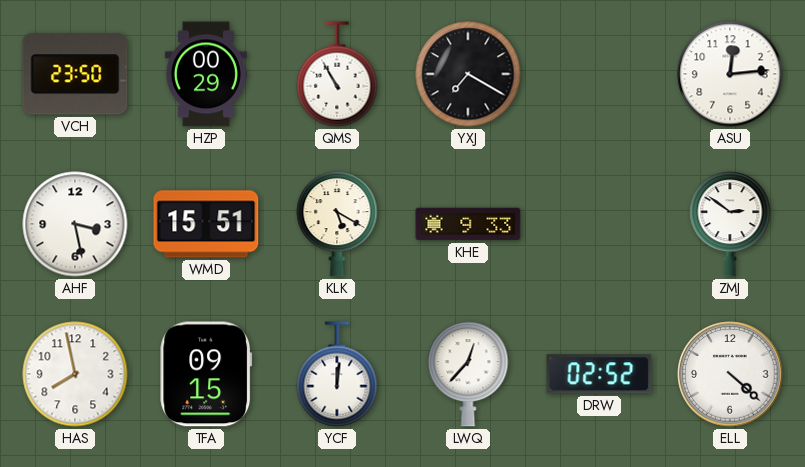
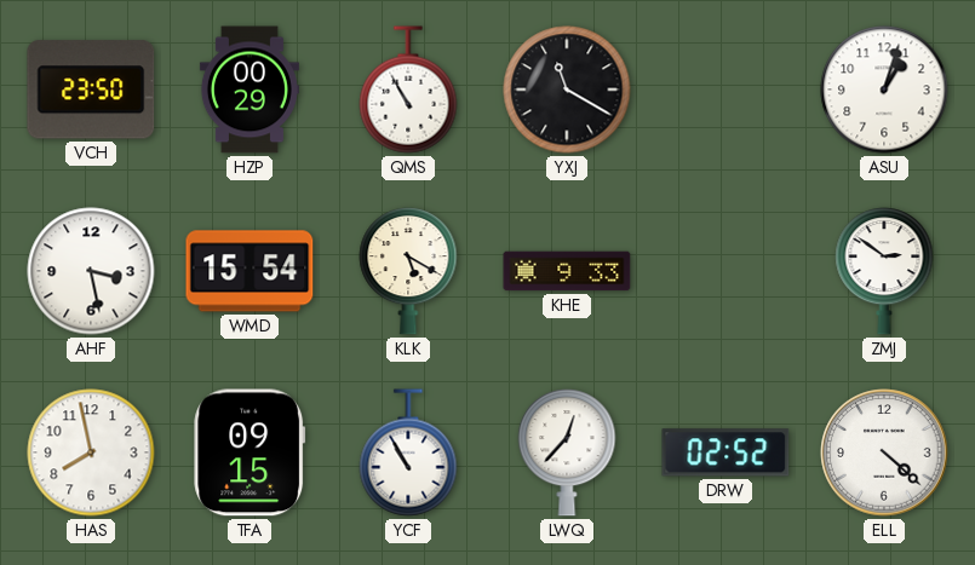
YXJ: 7:20 -> 11:20
ASU: 12:14 -> 1:03
WMD: 15:51 -> 15:54
YCF: 12:01 -> 10:55
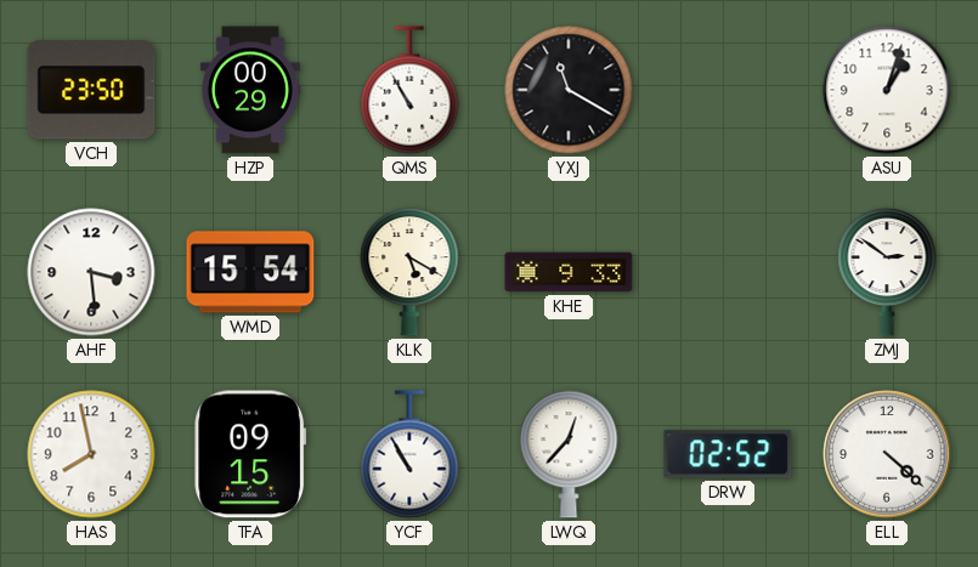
AHF: 3:28 -> 3:29
